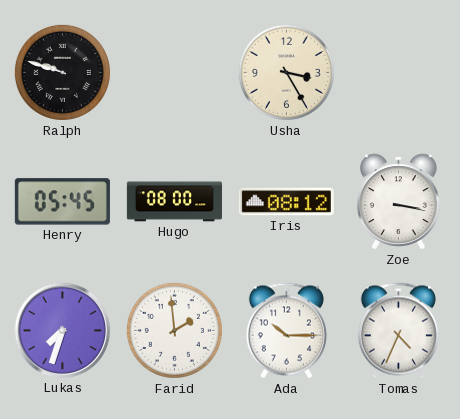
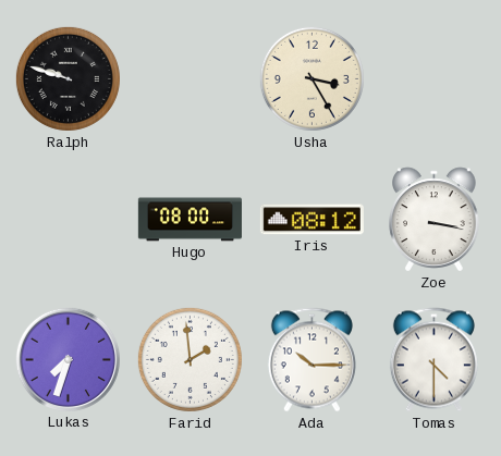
Henry: 05:45 -> none
Tomas: 4:34 -> 4:30
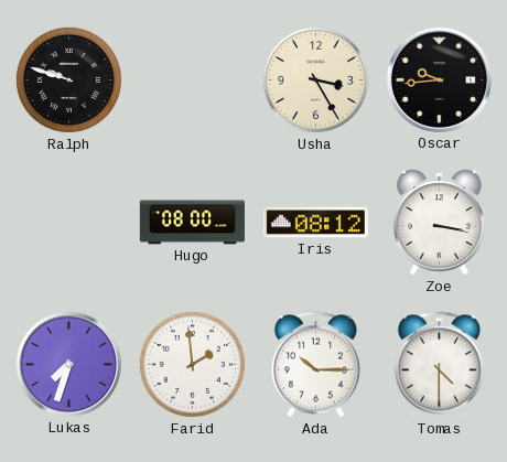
Oscar: none -> 9:44
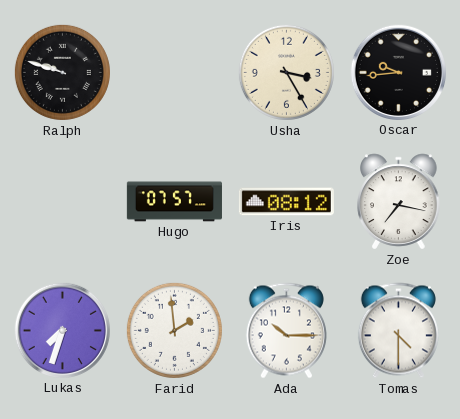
Hugo: 08:00 -> 07:57
Zoe: 3:17 -> 7:17
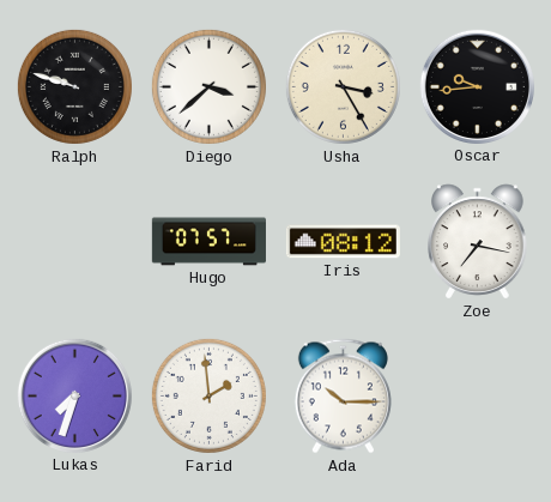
Diego: none -> 3:38
Tomas: 4:30 -> none
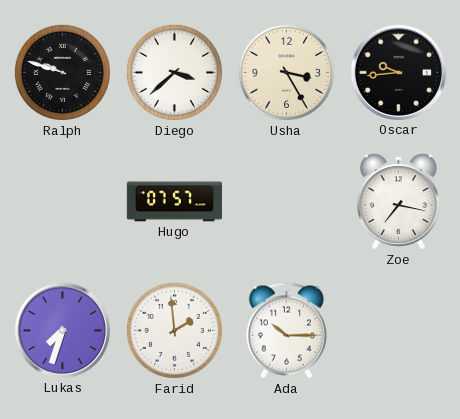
Iris: 08:12 -> none
